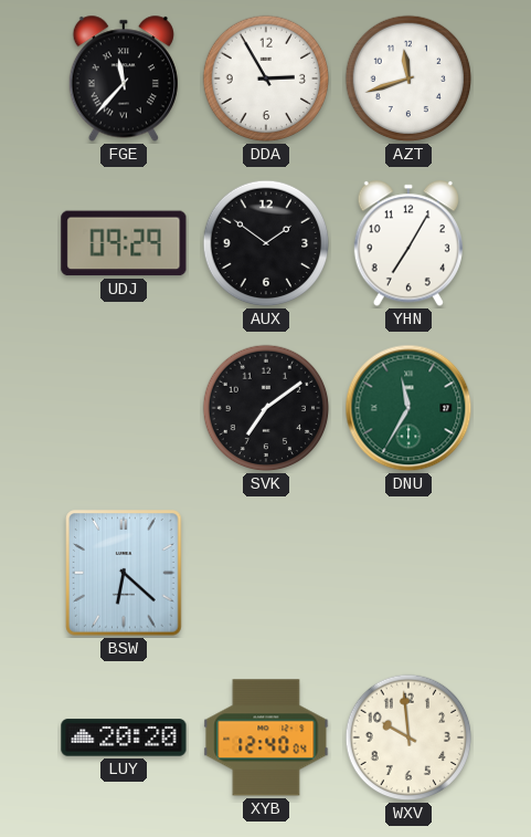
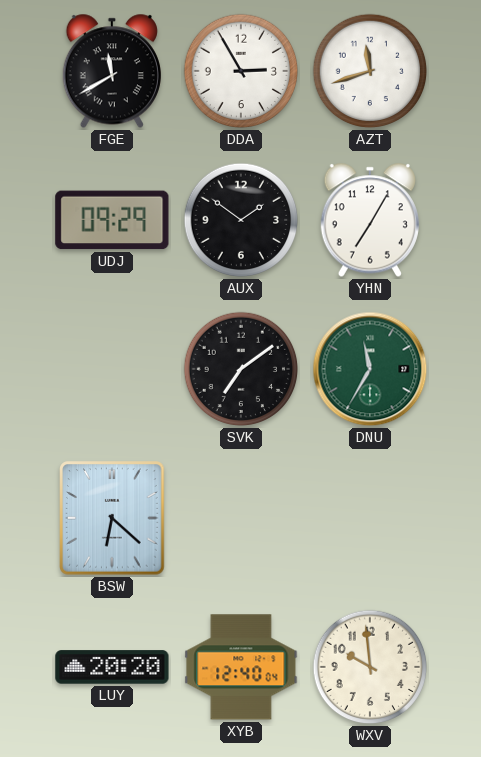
FGE: 11:37 -> 11:40
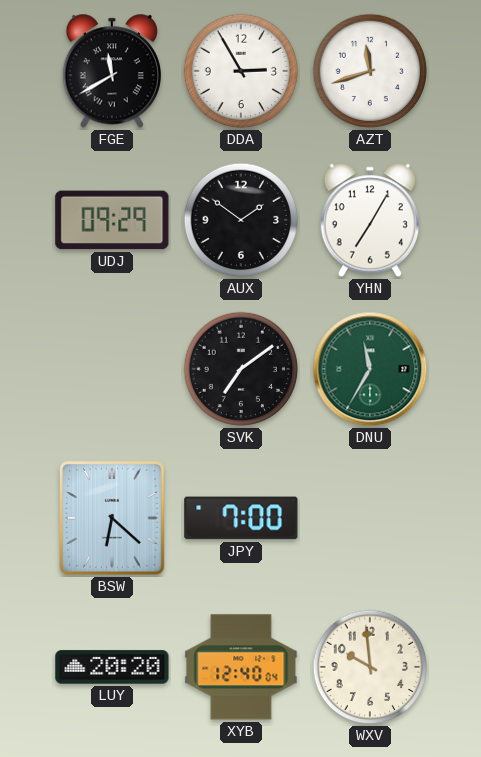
JPY: none -> 7:00
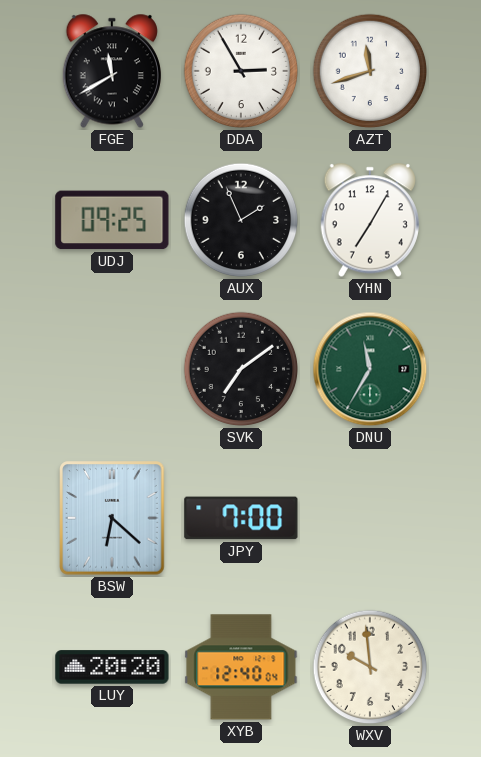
UDJ: 09:29 -> 09:25
AUX: 1:51 -> 1:56
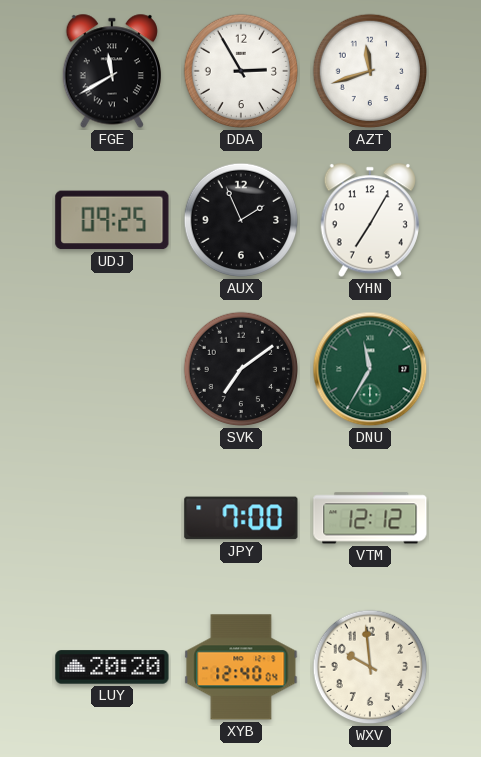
BSW: 6:22 -> none
VTM: none -> 12:12
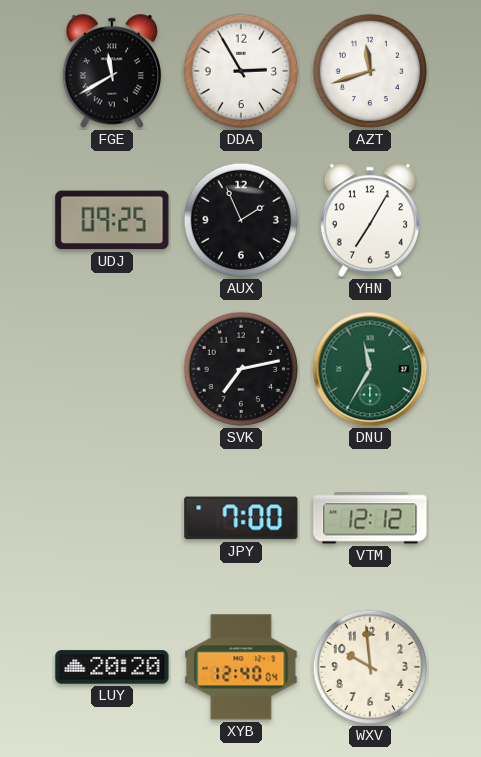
SVK: 7:09 -> 7:13
